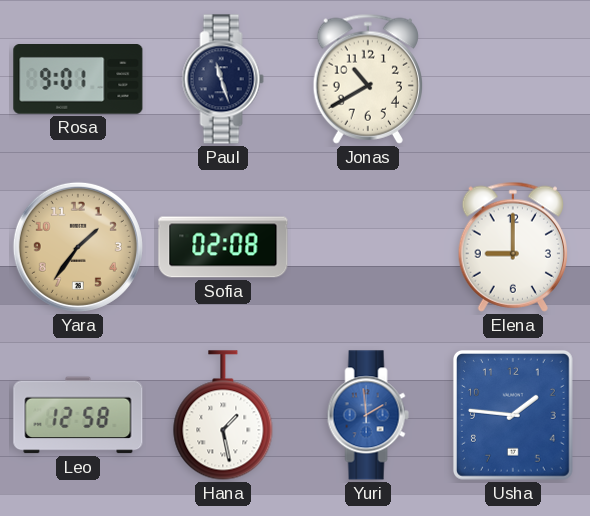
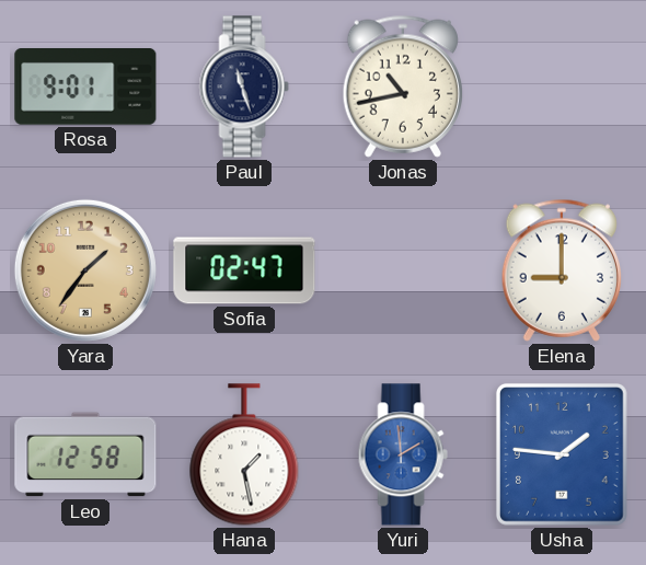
Jonas: 10:40 -> 10:43
Sofia: 02:08 -> 02:47
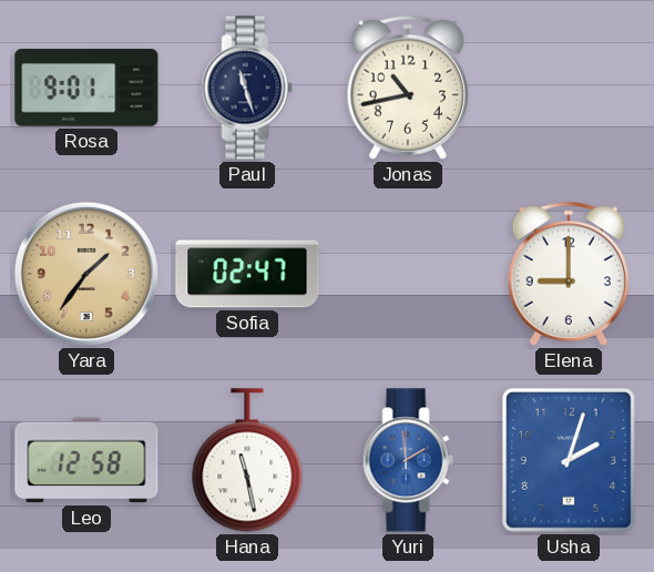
Hana: 1:28 -> 11:28
Usha: 1:46 -> 2:03
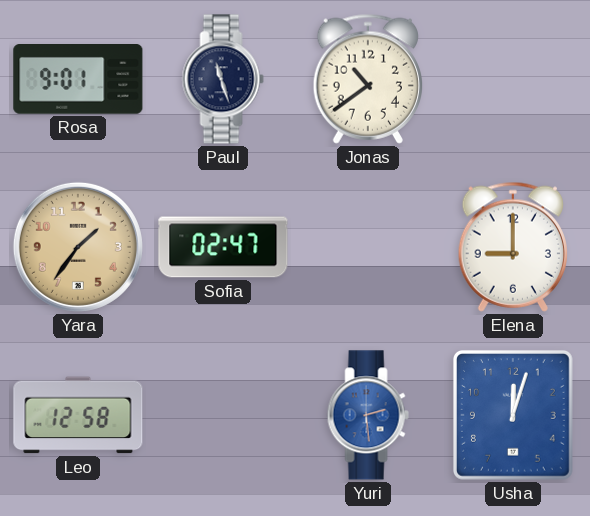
Jonas: 10:43 -> 10:39
Hana: 11:28 -> none
Yuri: 1:59 -> 2:29
Usha: 2:03 -> 12:03
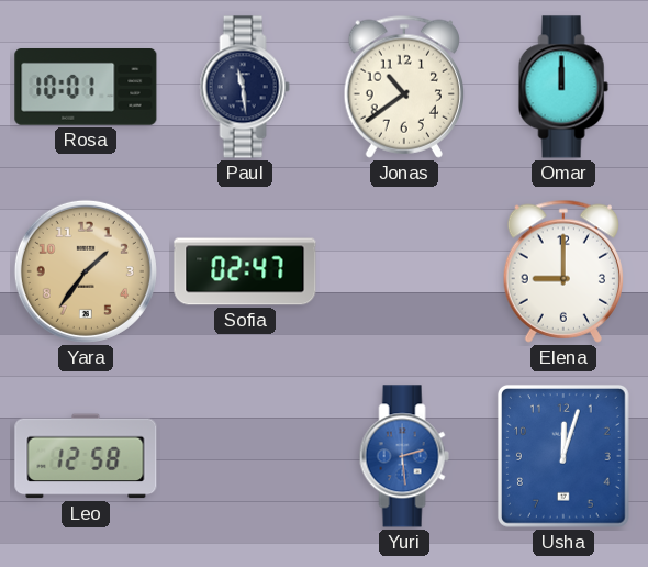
Rosa: 9:01 -> 10:01
Paul: 11:27 -> 11:29
Omar: none -> 12:00
